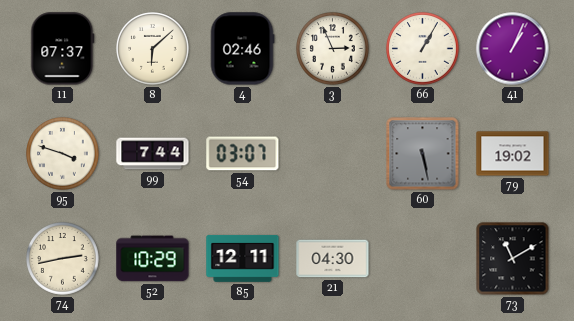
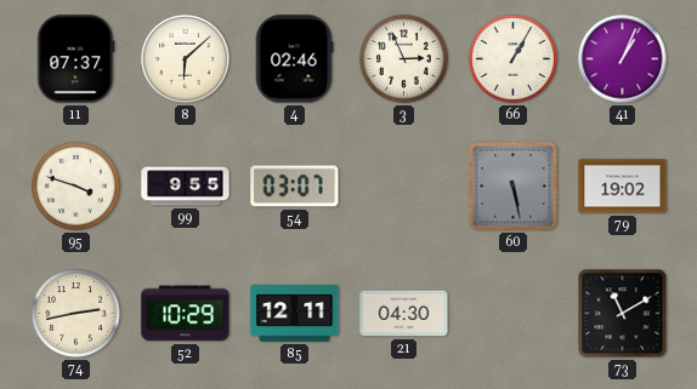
99: 7:44 -> 9:55
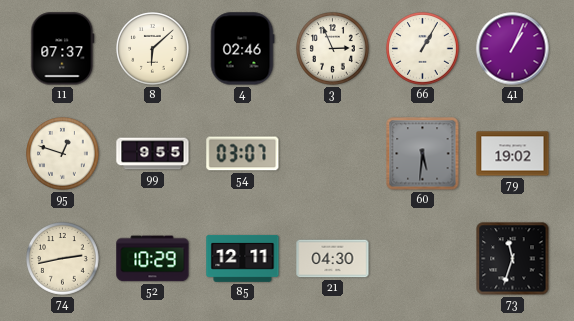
95: 3:48 -> 12:48
60: 5:28 -> 5:31
73: 11:10 -> 11:33
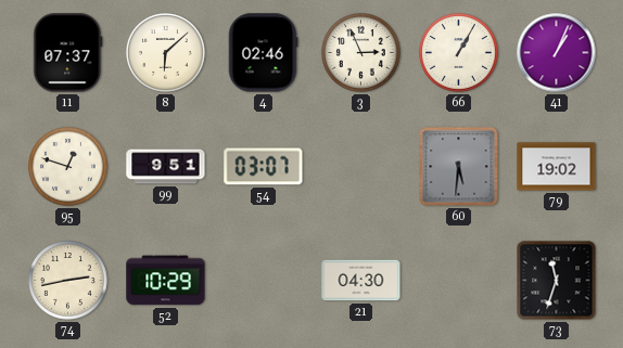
99: 9:55 -> 9:51
85: 12:11 -> none
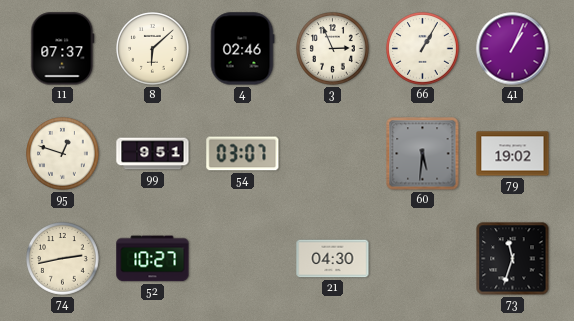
52: 10:29 -> 10:27
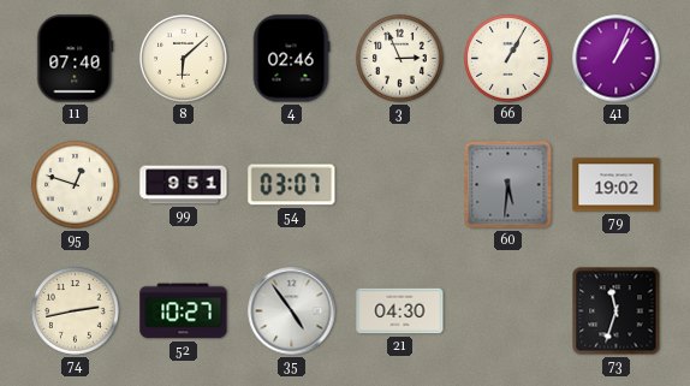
11: 07:37 -> 07:40
35: none -> 4:54
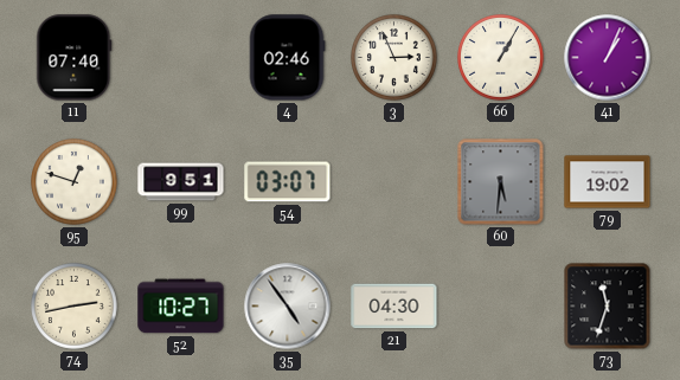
8: 6:08 -> none
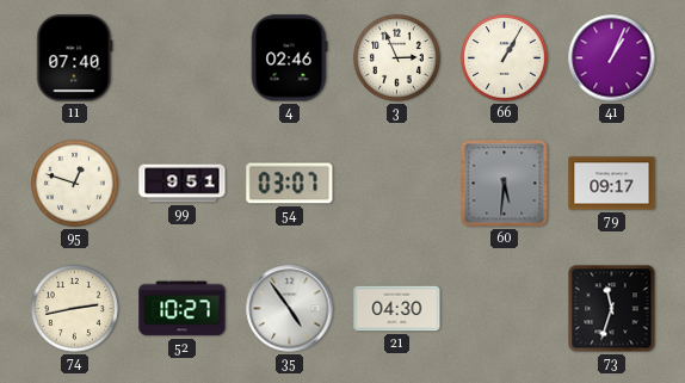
79: 19:02 -> 09:17
